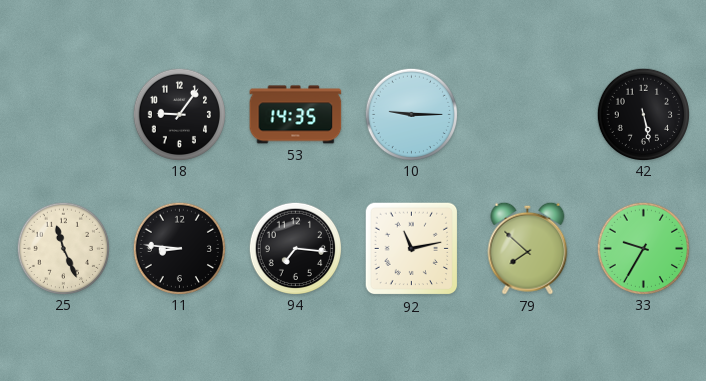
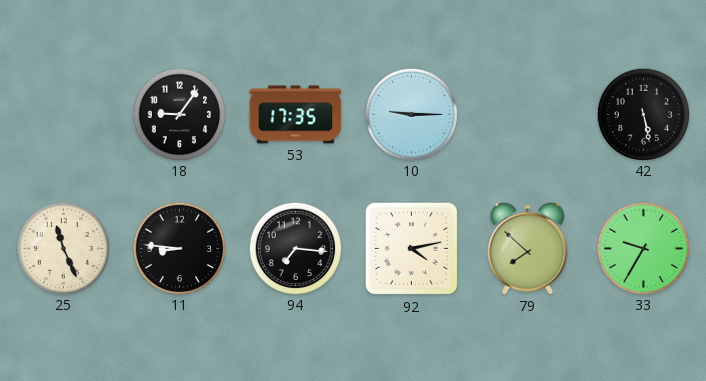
53: 14:35 -> 17:35
92: 11:13 -> 4:13
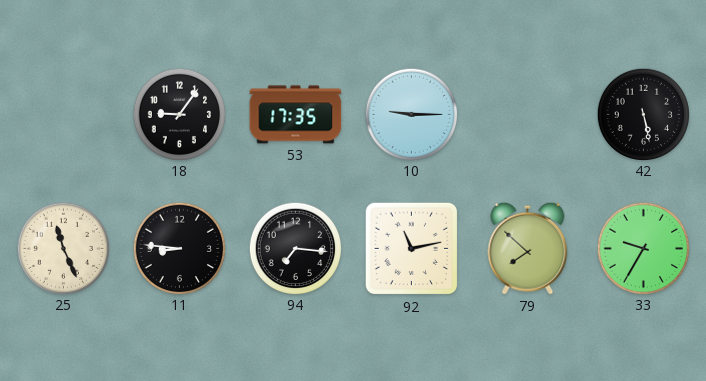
92: 4:13 -> 11:13
